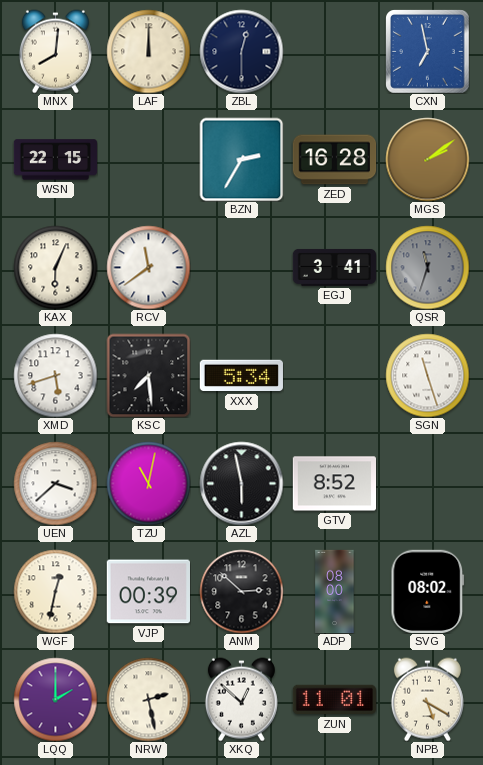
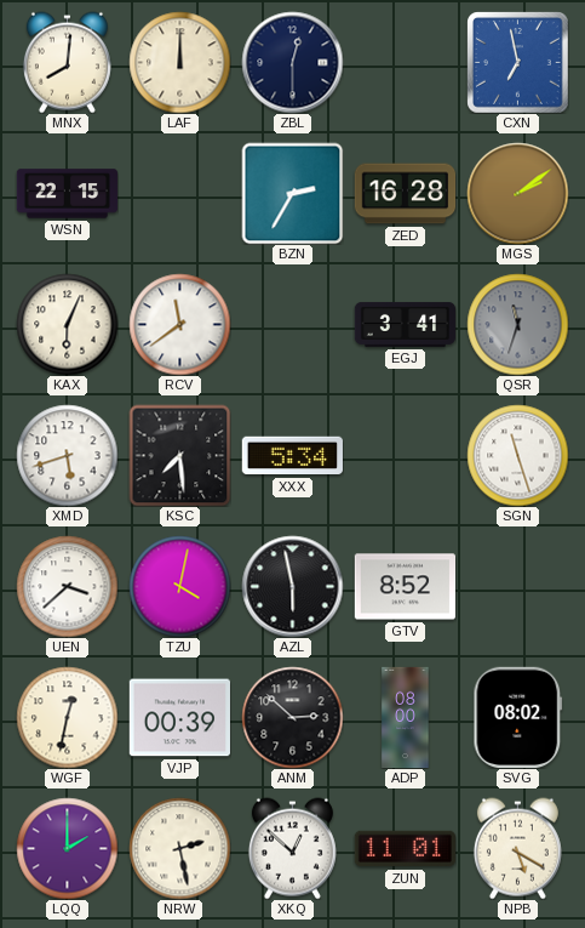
TZU: 11:02 -> 4:02
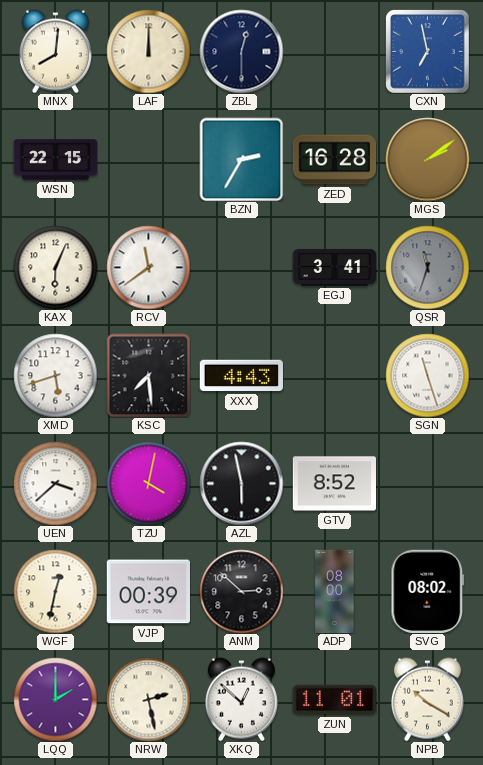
XXX: 5:34 -> 4:43
NPB: 5:20 -> 10:20
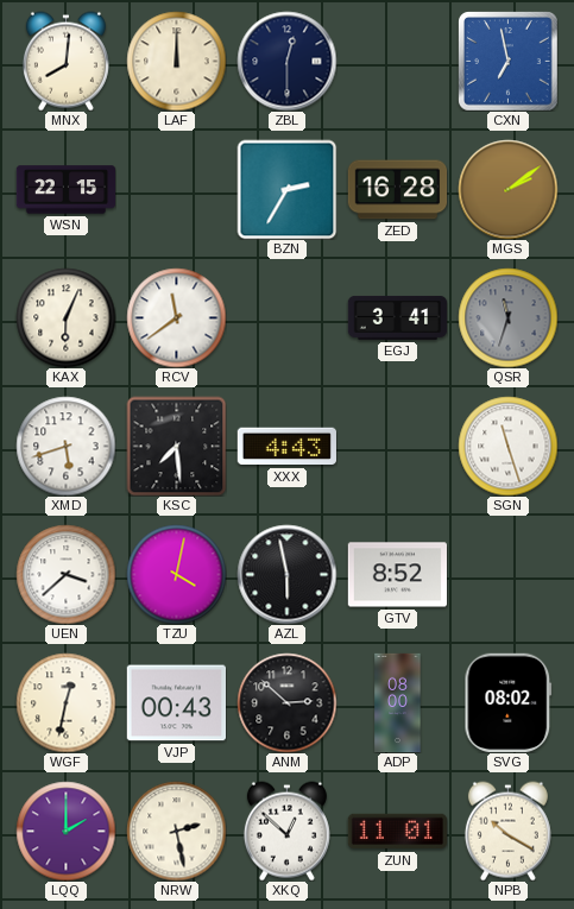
VJP: 00:39 -> 00:43
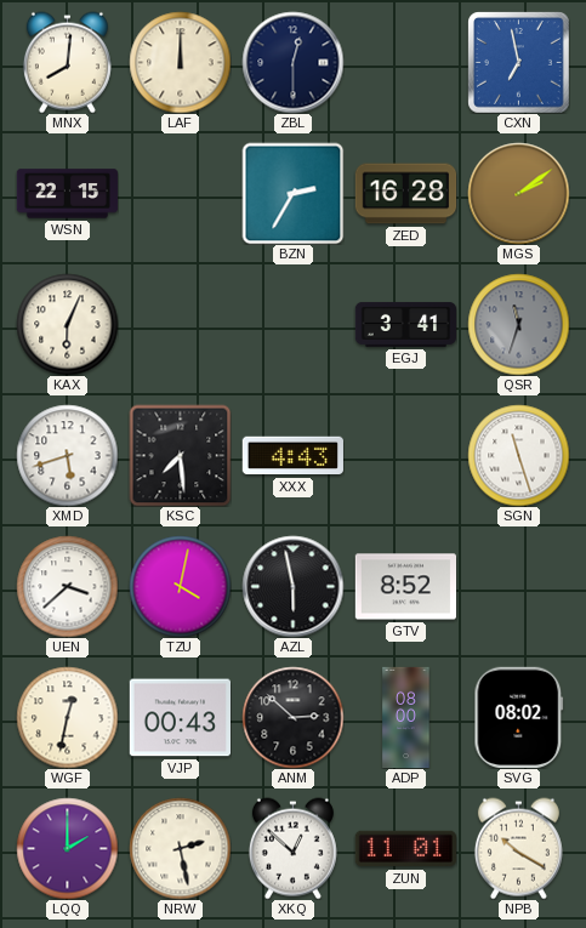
RCV: 11:39 -> none
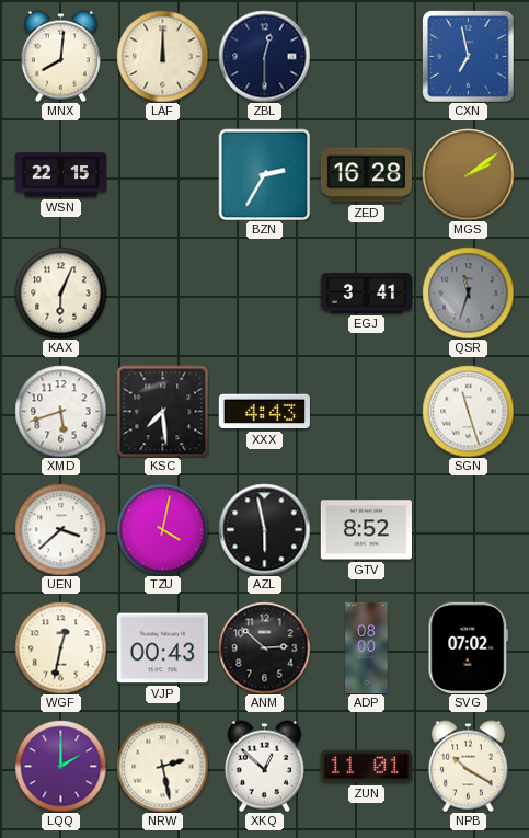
SVG: 08:02 -> 07:02
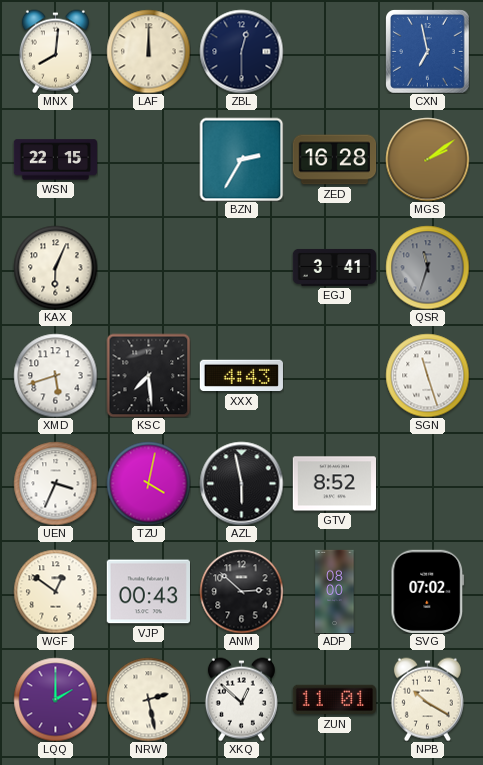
UEN: 3:38 -> 3:34
WGF: 12:32 -> 12:51
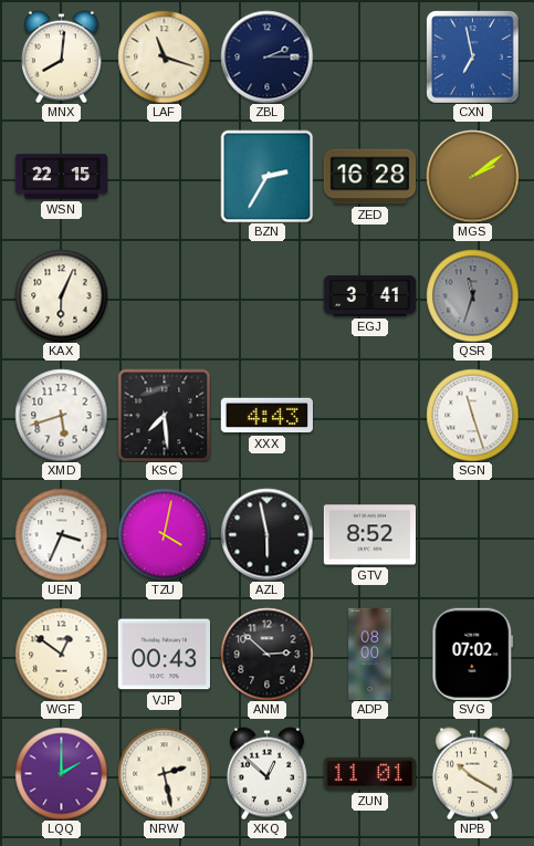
LAF: 12:00 -> 11:18
ZBL: 12:30 -> 2:15
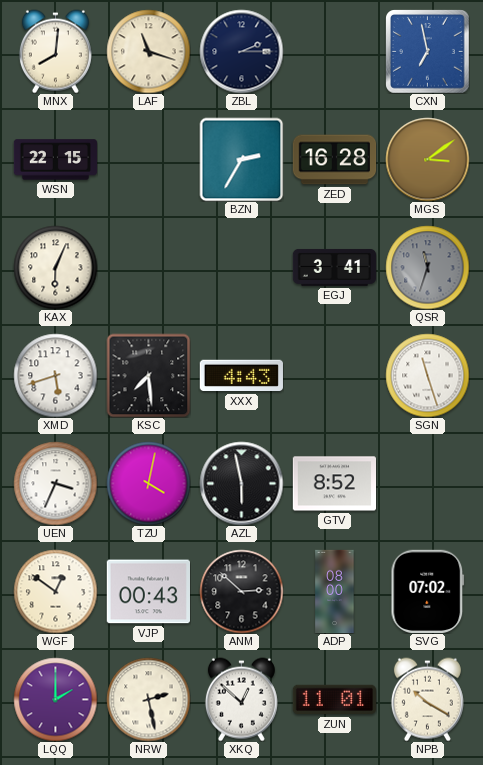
MGS: 2:09 -> 3:09
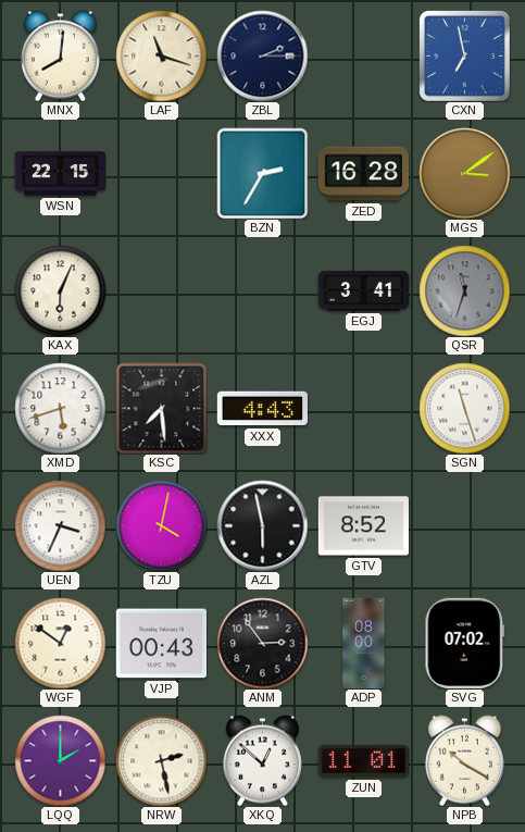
ANM: 2:52 -> 2:54
